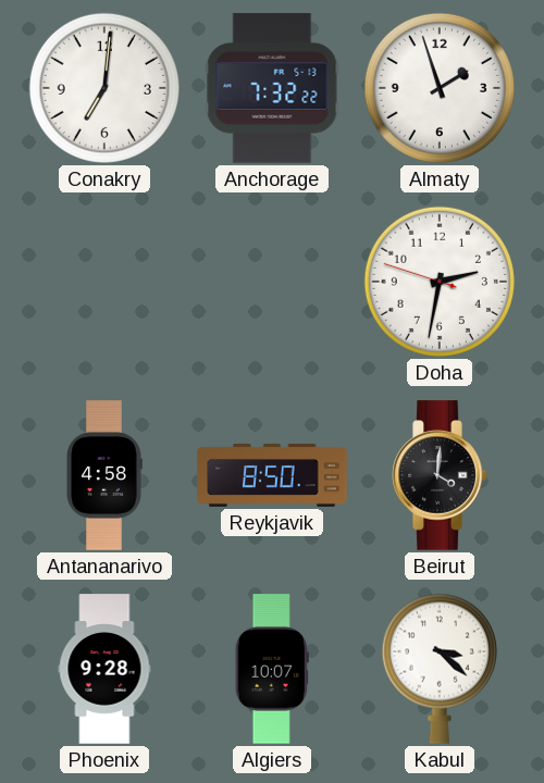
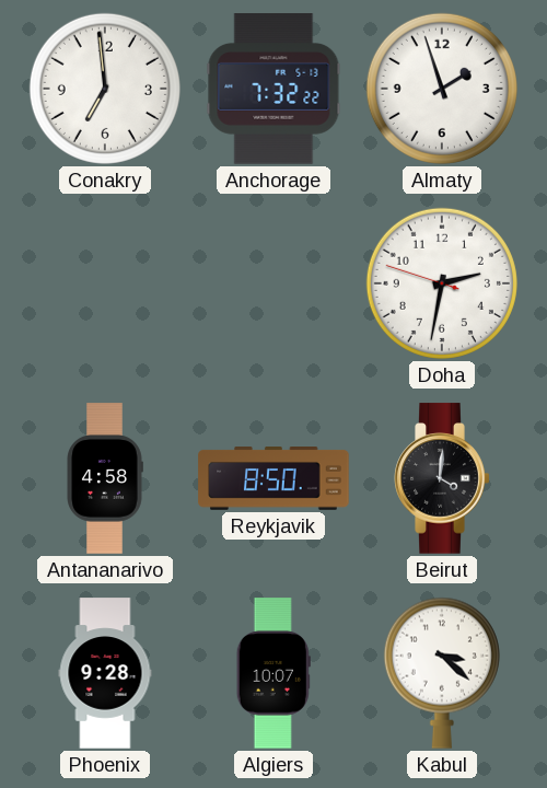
Conakry: 7:01 -> 6:59
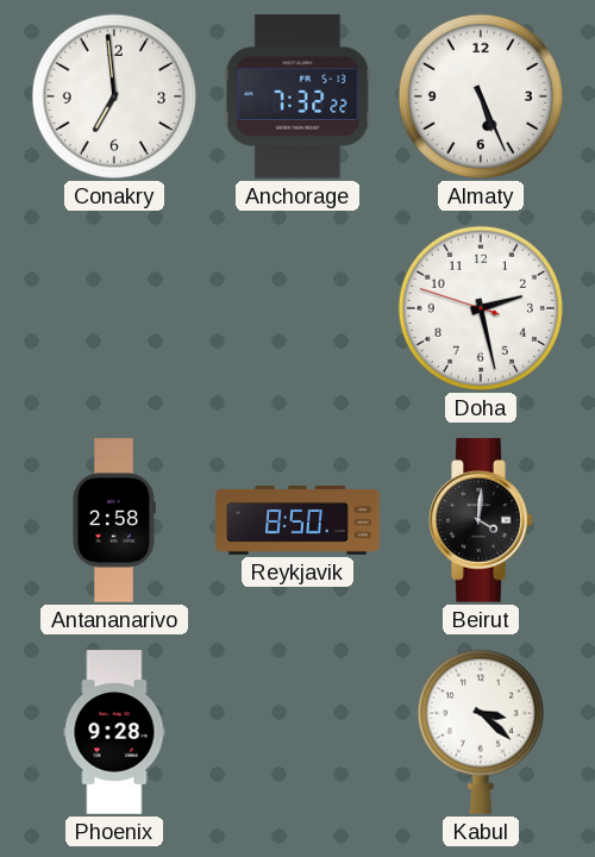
Almaty: 1:57 -> 5:26
Doha: 2:31 -> 2:27
Antananarivo: 4:58 -> 2:58
Algiers: 10:07 -> none
